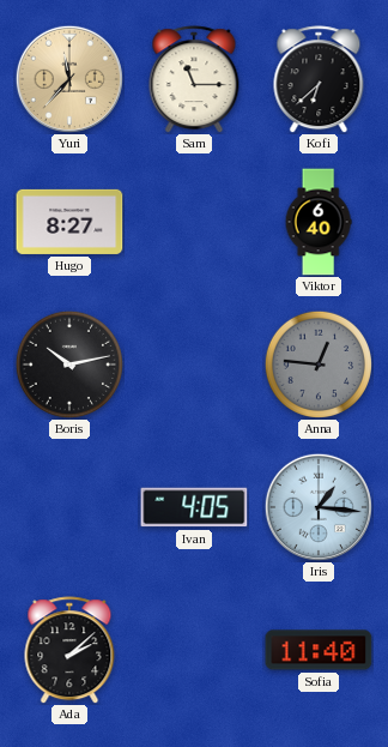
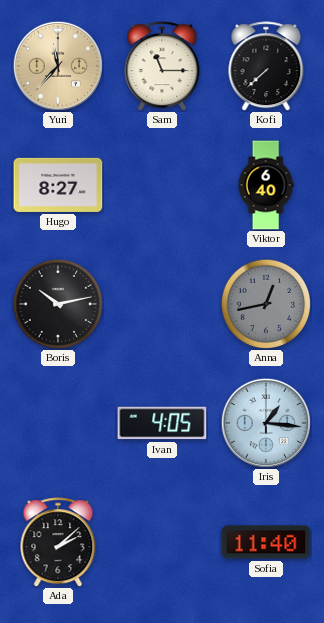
Kofi: 6:38 -> 7:38
Anna: 12:46 -> 12:43
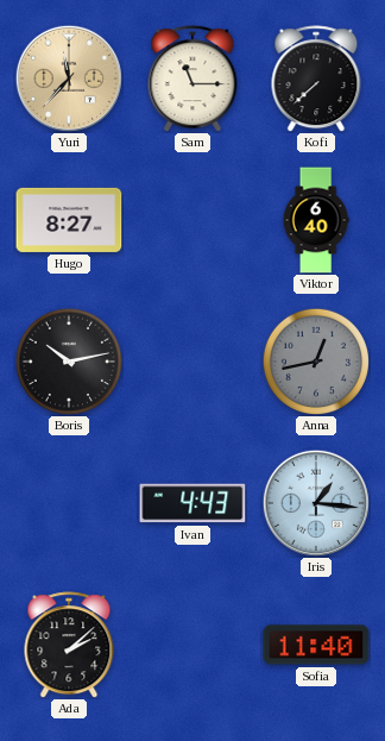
Ivan: 4:05 -> 4:43
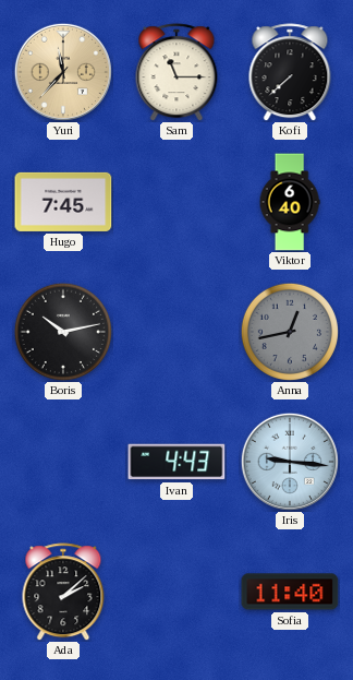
Hugo: 8:27 -> 7:45
Iris: 1:16 -> 9:16
